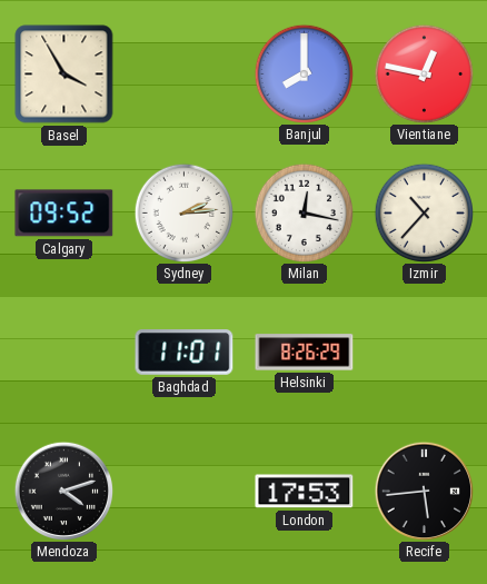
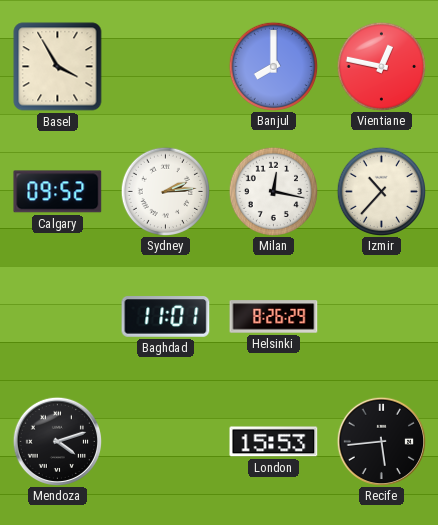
London: 17:53 -> 15:53
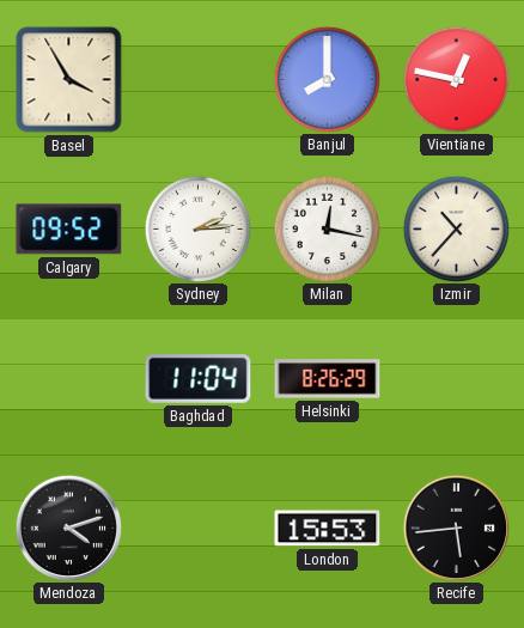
Baghdad: 11:01 -> 11:04
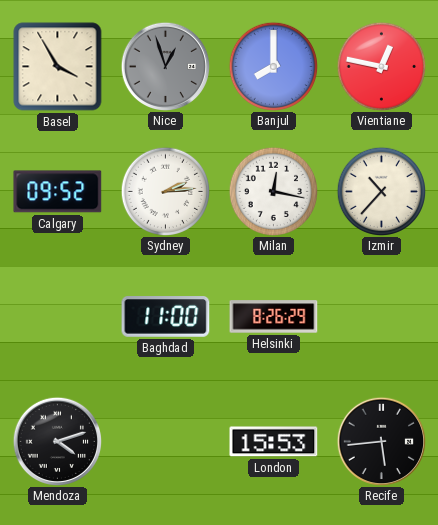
Nice: none -> 12:57
Baghdad: 11:04 -> 11:00
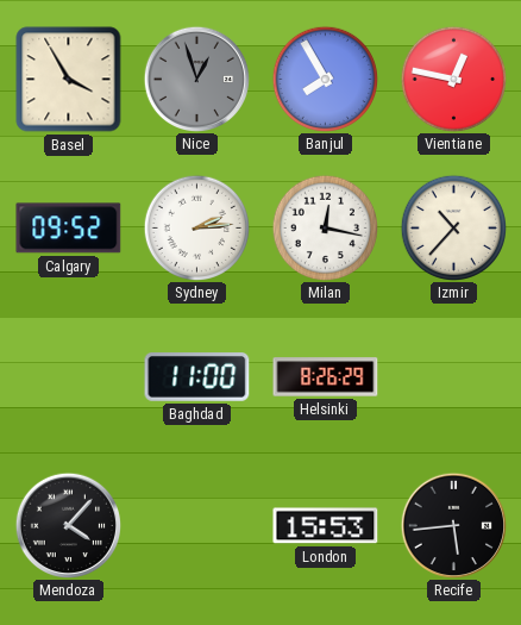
Banjul: 8:00 -> 7:55
Mendoza: 4:12 -> 4:07
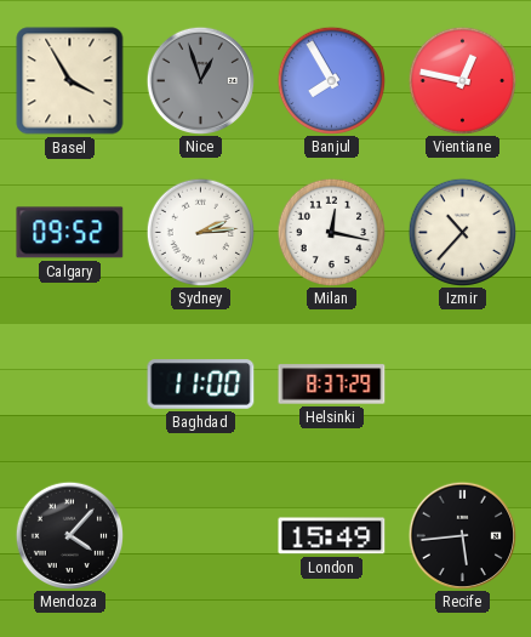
Helsinki: 8:26 -> 8:37
London: 15:53 -> 15:49
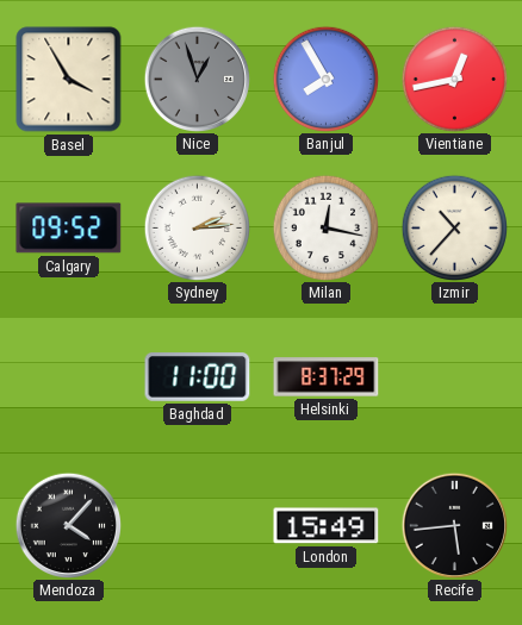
Vientiane: 12:47 -> 12:43
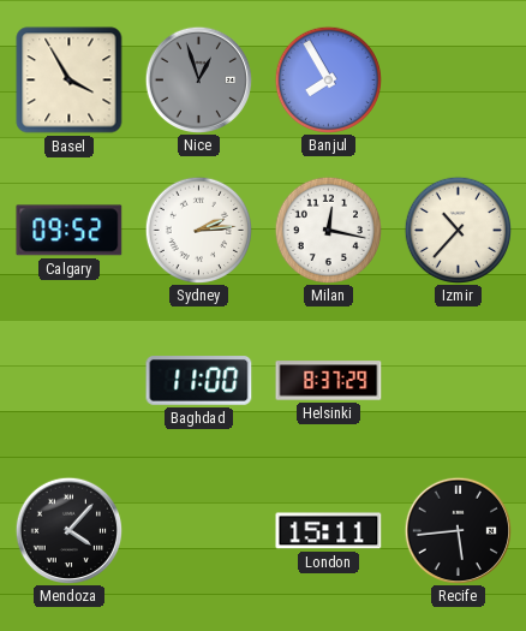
Vientiane: 12:43 -> none
London: 15:49 -> 15:11
